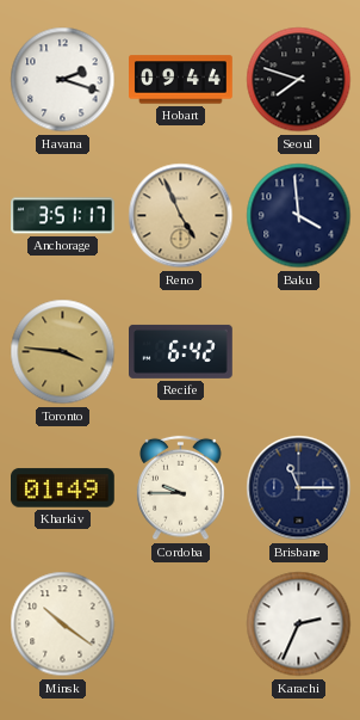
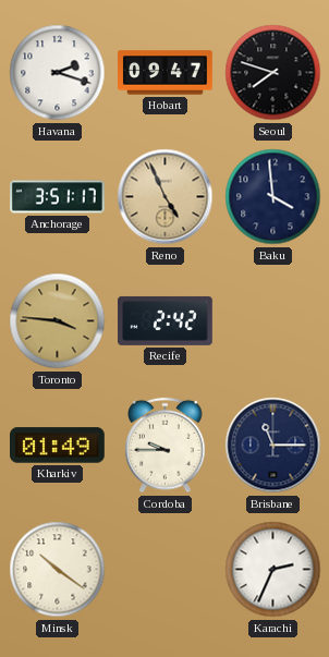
Hobart: 09:44 -> 09:47
Recife: 6:42 -> 2:42
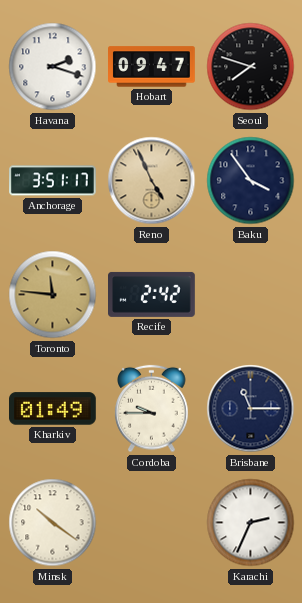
Baku: 3:59 -> 3:54
Toronto: 3:46 -> 11:46
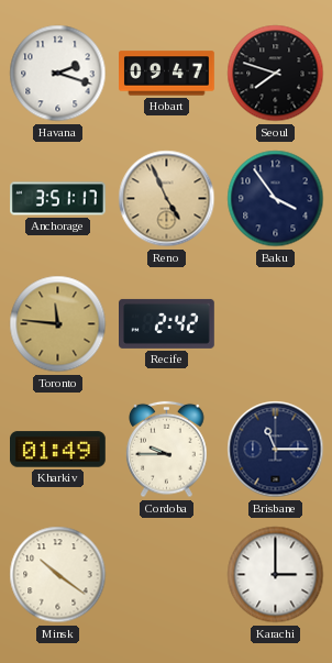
Karachi: 2:34 -> 3:00
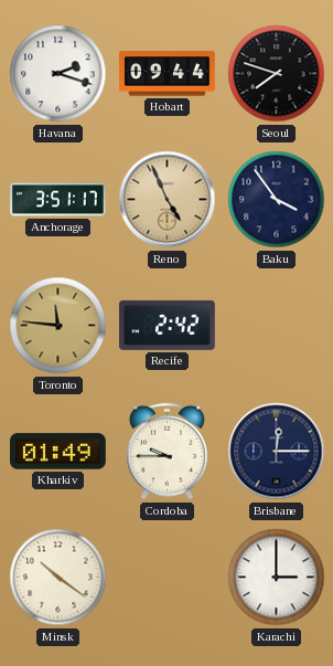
Hobart: 09:47 -> 09:44
Brisbane: 11:15 -> 12:15
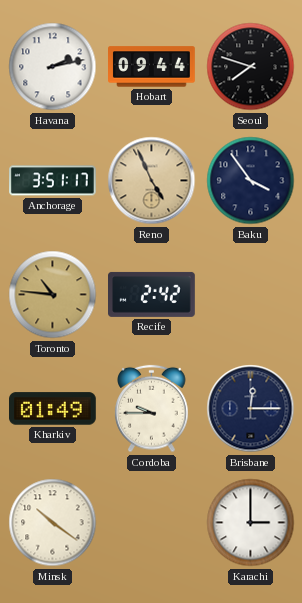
Havana: 2:18 -> 2:13
Toronto: 11:46 -> 10:46
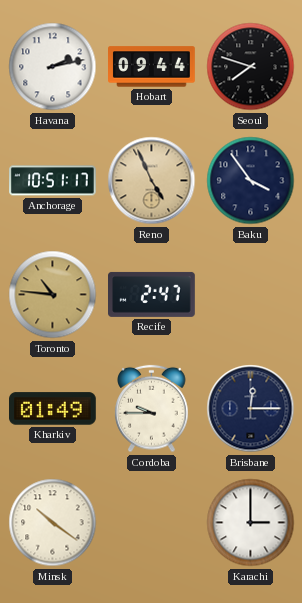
Anchorage: 3:51 -> 10:51
Recife: 2:42 -> 2:47
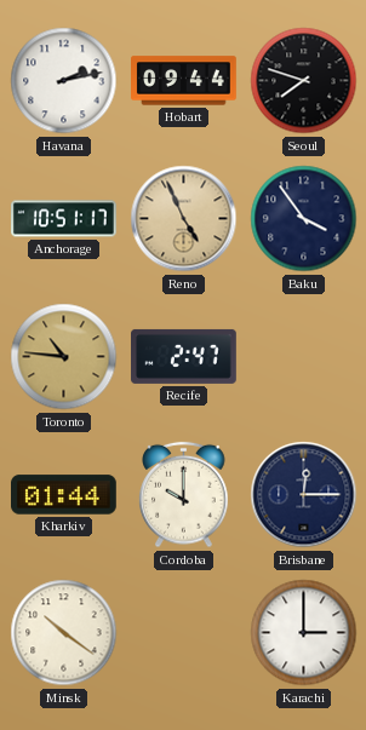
Kharkiv: 01:49 -> 01:44
Cordoba: 9:45 -> 10:00
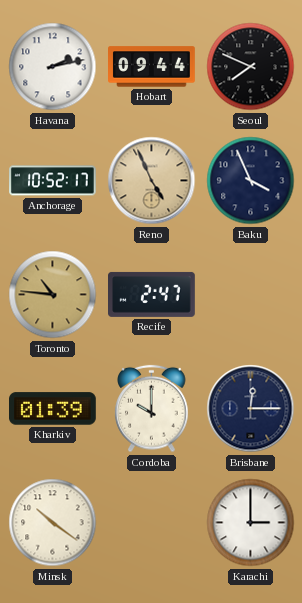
Seoul: 7:48 -> 7:49
Anchorage: 10:51 -> 10:52
Baku: 3:54 -> 3:56
Kharkiv: 01:44 -> 01:39
